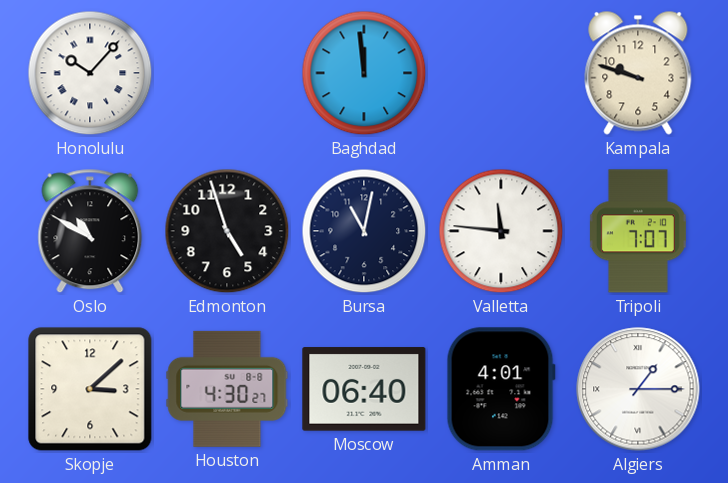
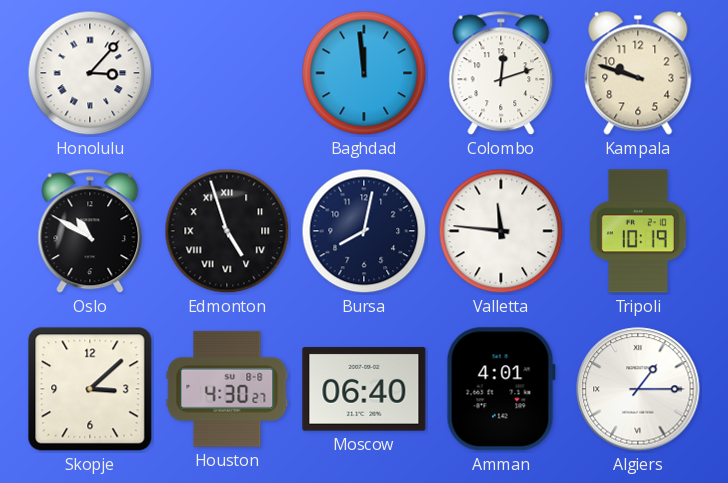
Honolulu: 10:07 -> 3:07
Colombo: none -> 12:12
Edmonton numerals: Arabic -> Roman
Bursa: 11:02 -> 8:02
Tripoli: 7:07 -> 10:19
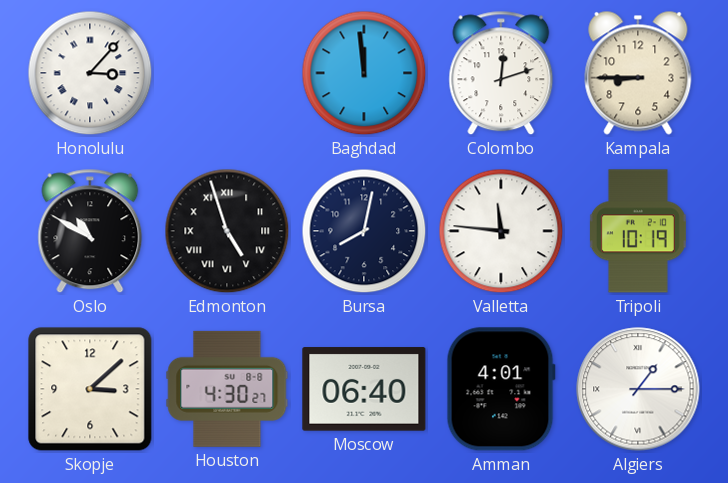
Kampala: 9:48 -> 8:45
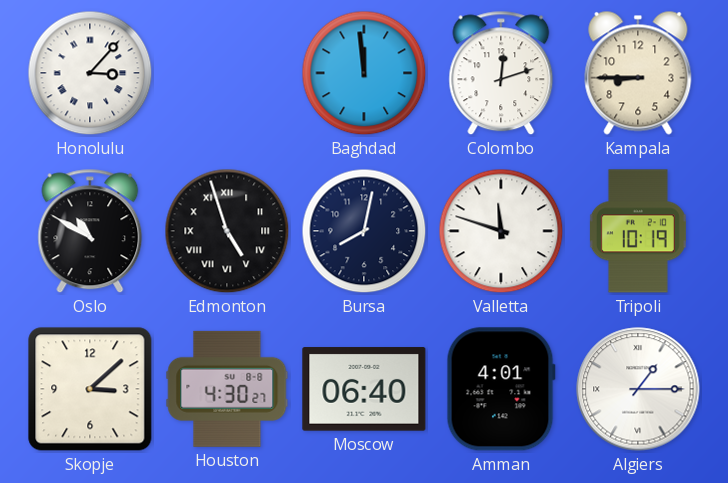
Valletta: 11:46 -> 11:48
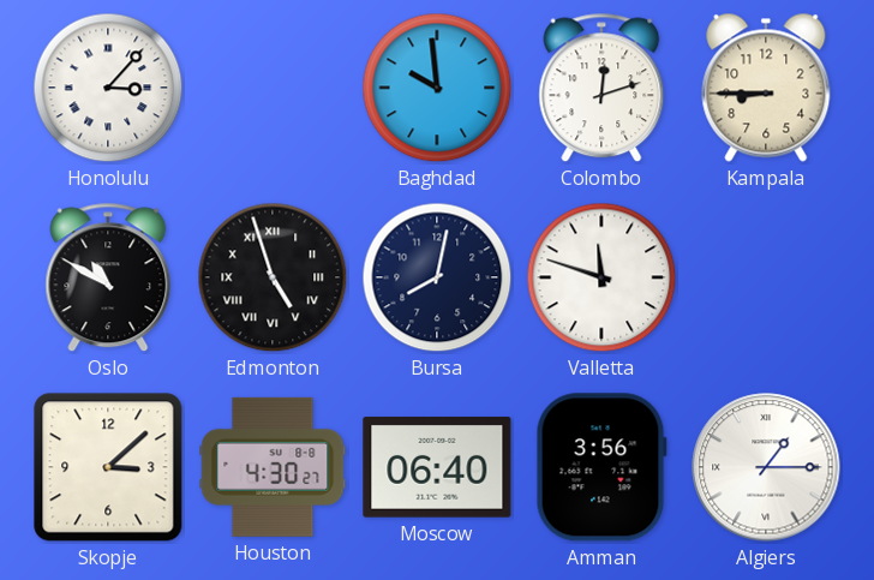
Baghdad: 11:59 -> 9:59
Tripoli: 10:19 -> none
Amman: 4:01 -> 3:56
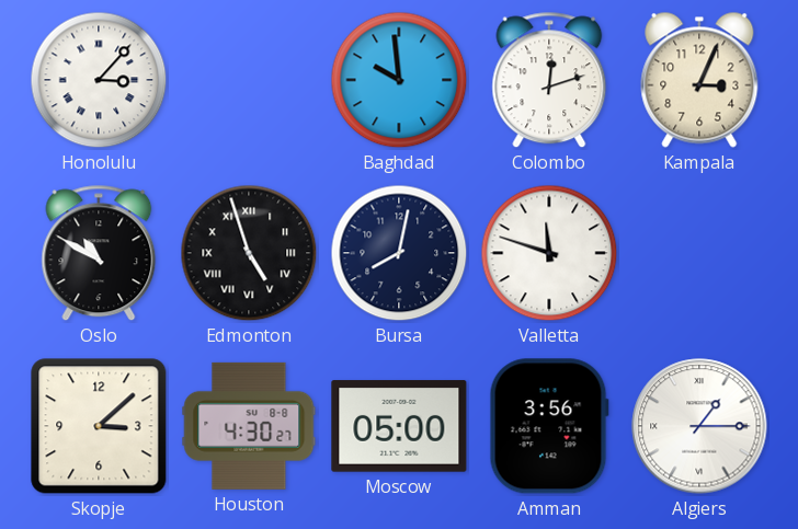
Kampala: 8:45 -> 3:04
Moscow: 06:40 -> 05:00
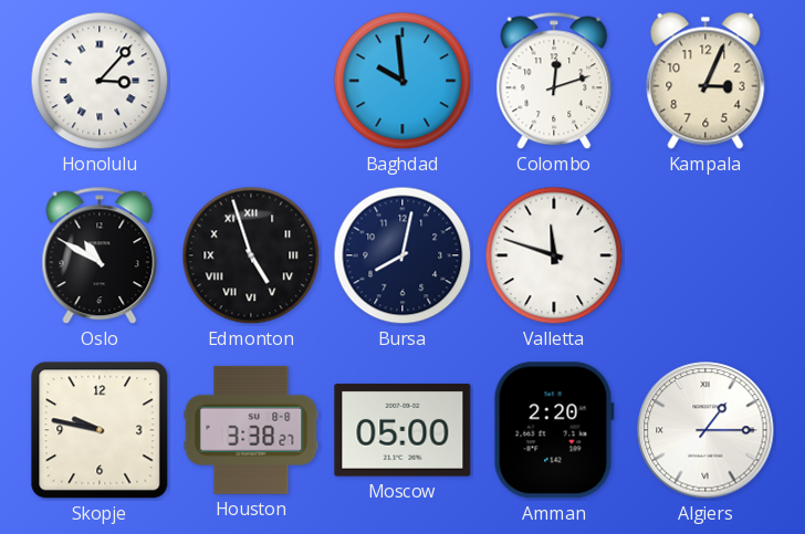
Skopje: 3:08 -> 9:47
Houston: 4:30 -> 3:38
Amman: 3:56 -> 2:20
